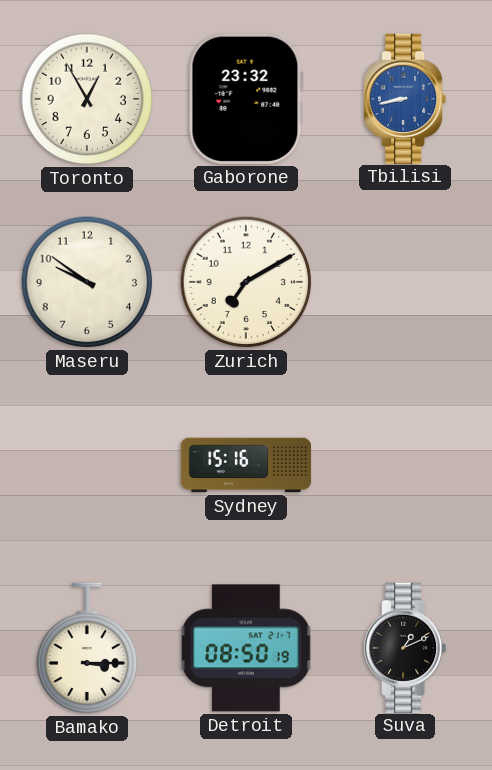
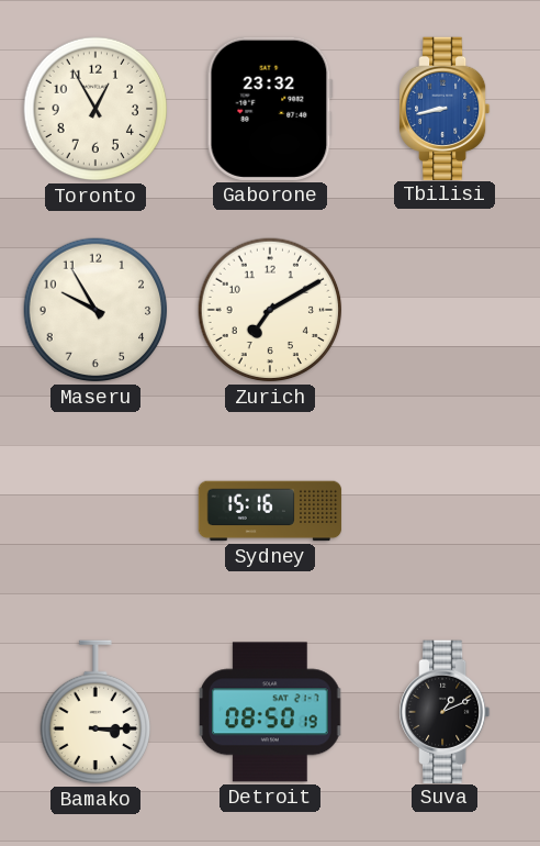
Maseru: 9:51 -> 9:55
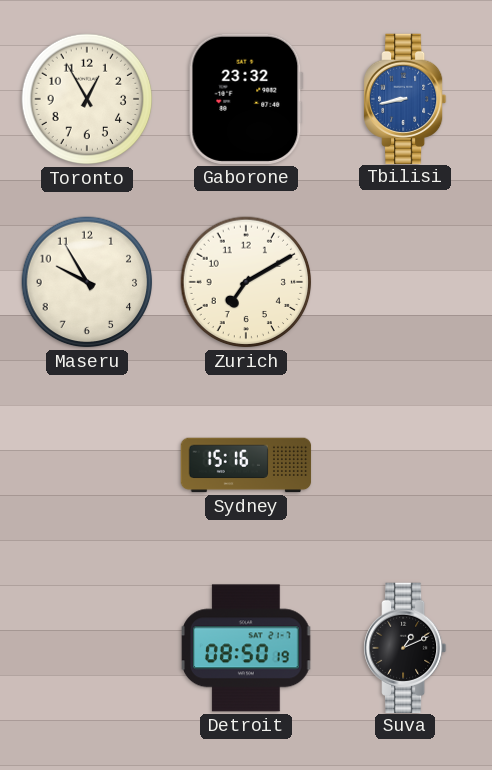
Bamako: 3:15 -> none
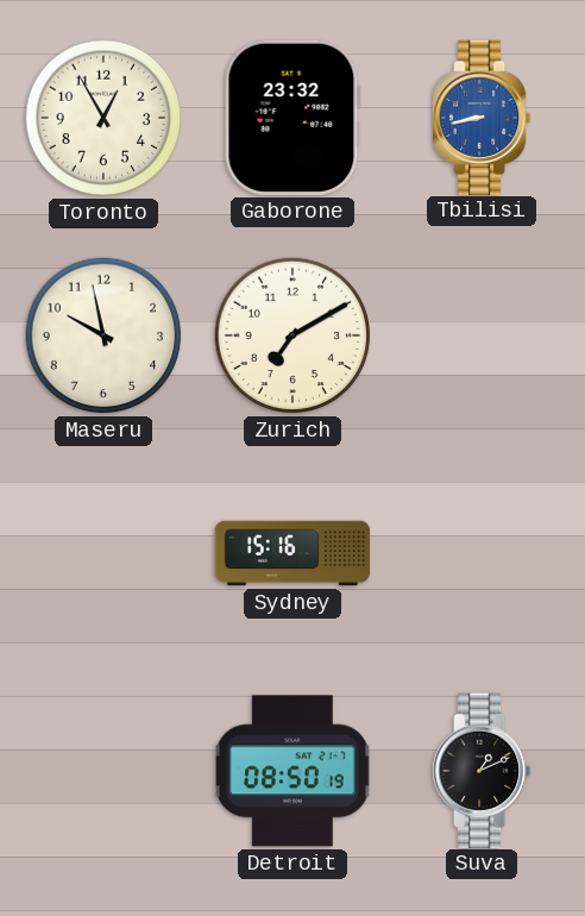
Maseru: 9:55 -> 9:58
